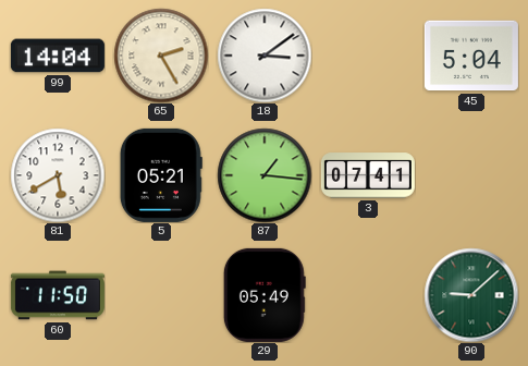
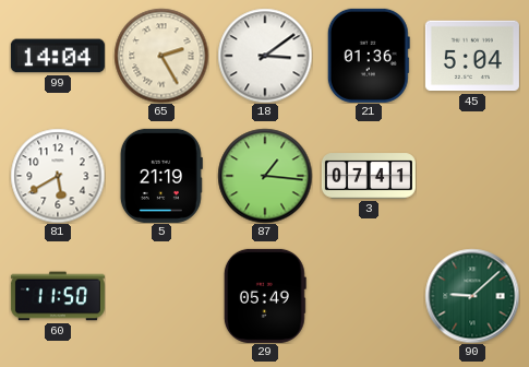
21: none -> 01:36
5: 05:21 -> 21:19
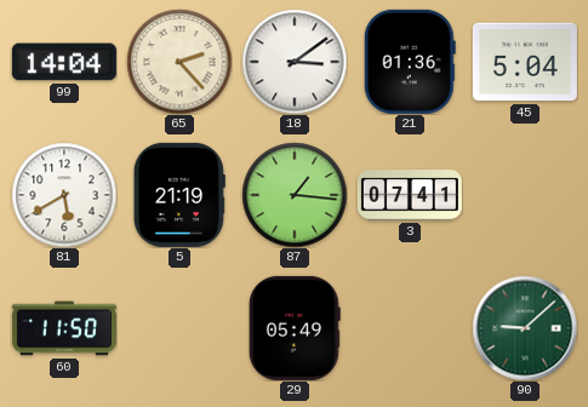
65: 2:25 -> 2:23
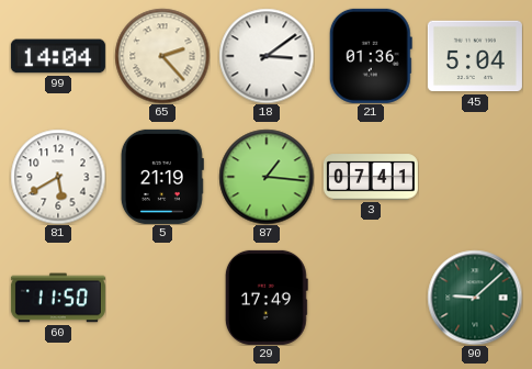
29: 05:49 -> 17:49
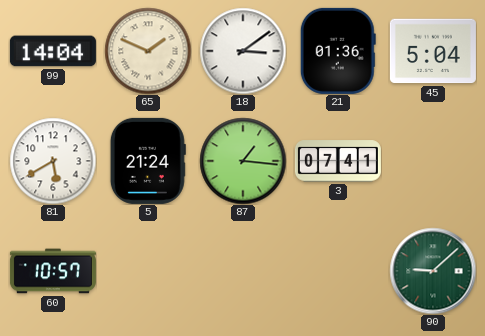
65: 2:23 -> 1:49
5: 21:19 -> 21:24
60: 11:50 -> 10:57
29: 17:49 -> none
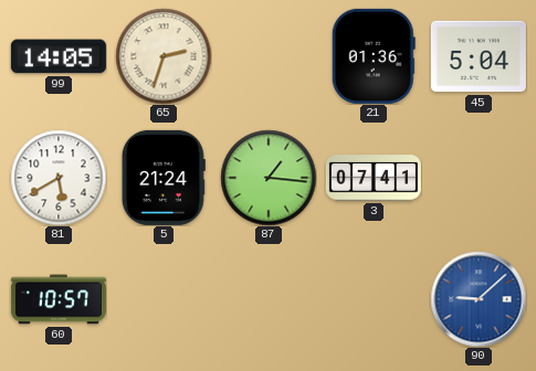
99: 14:04 -> 14:05
65: 1:49 -> 2:33
18: 3:09 -> none
90 dial: green -> blue
